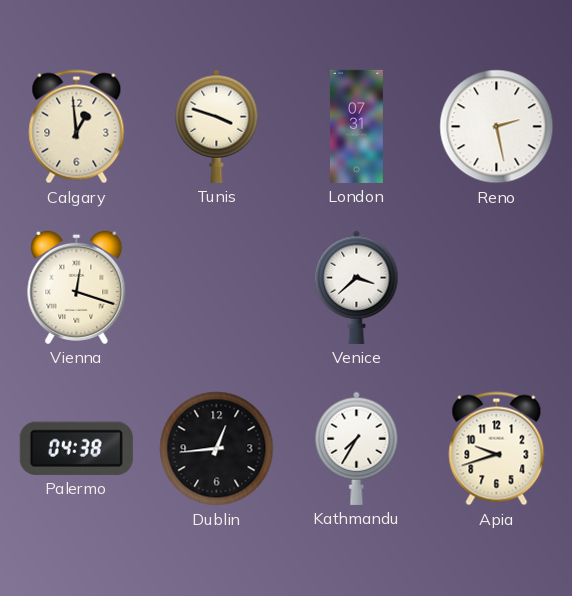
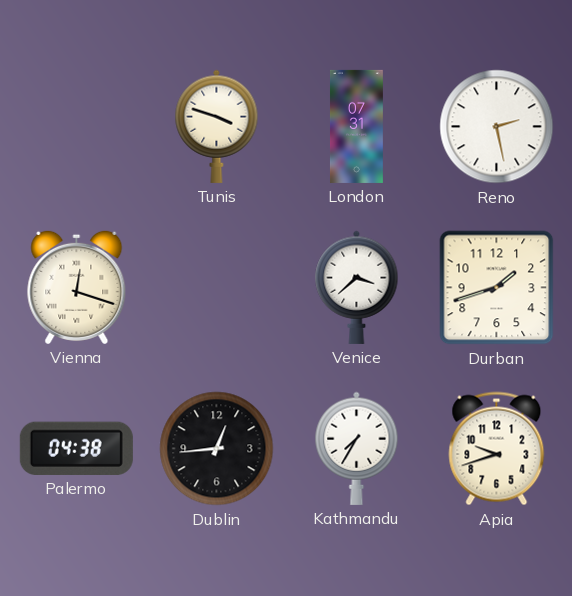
Calgary: 12:59 -> none
Durban: none -> 1:42
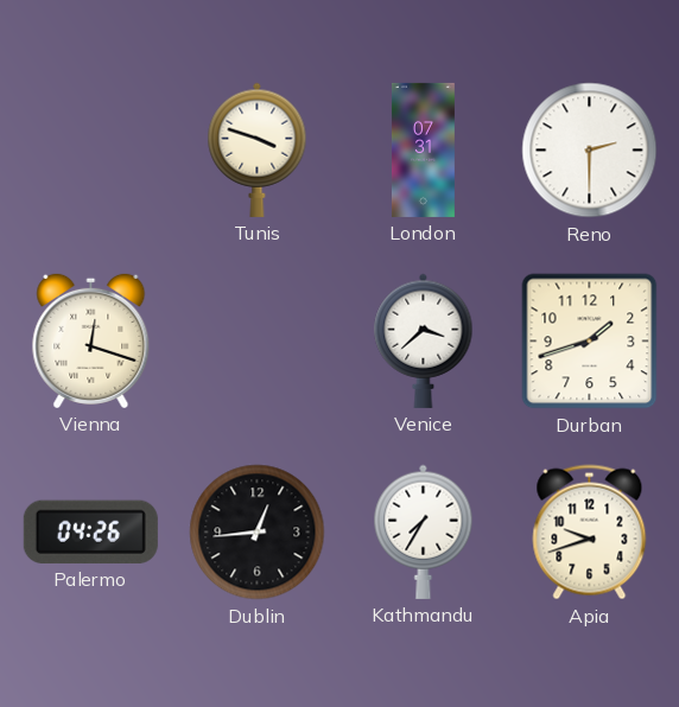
Reno: 2:28 -> 2:30
Palermo: 04:38 -> 04:26
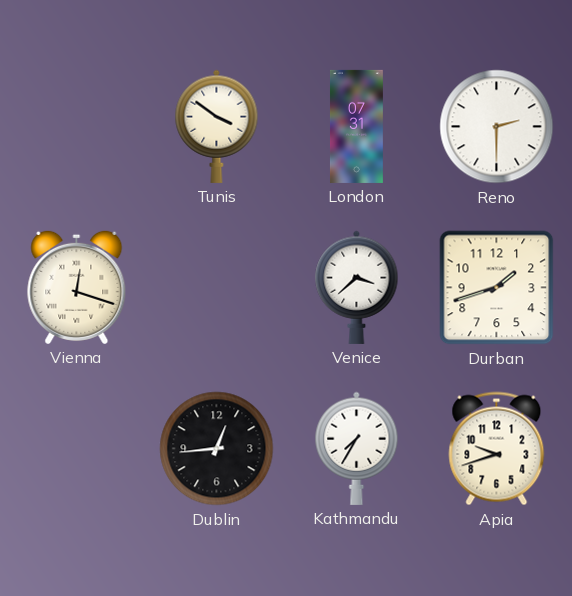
Tunis: 3:48 -> 3:51
Palermo: 04:26 -> none
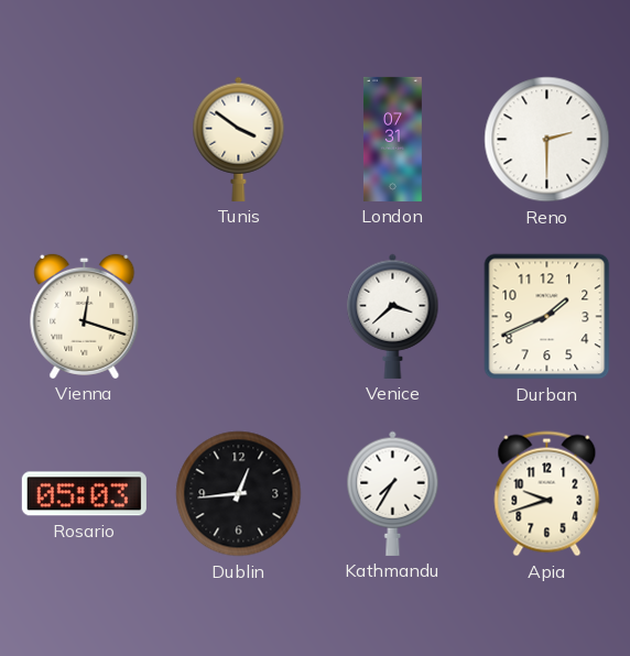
Durban: 1:42 -> 1:41
Rosario: none -> 05:03
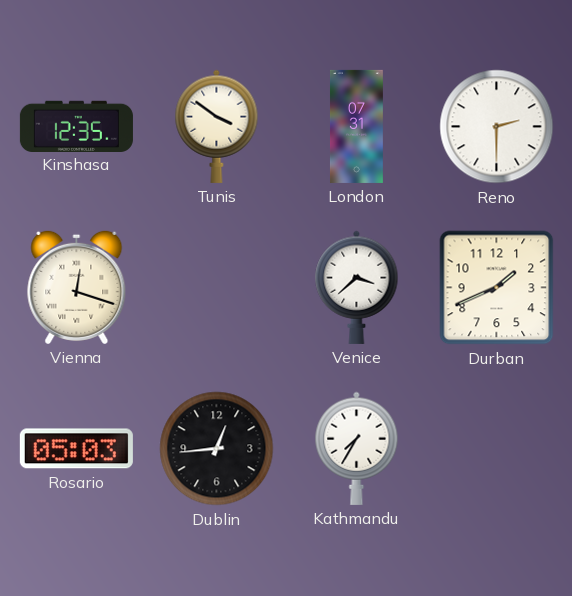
Kinshasa: none -> 12:35
Apia: 9:42 -> none
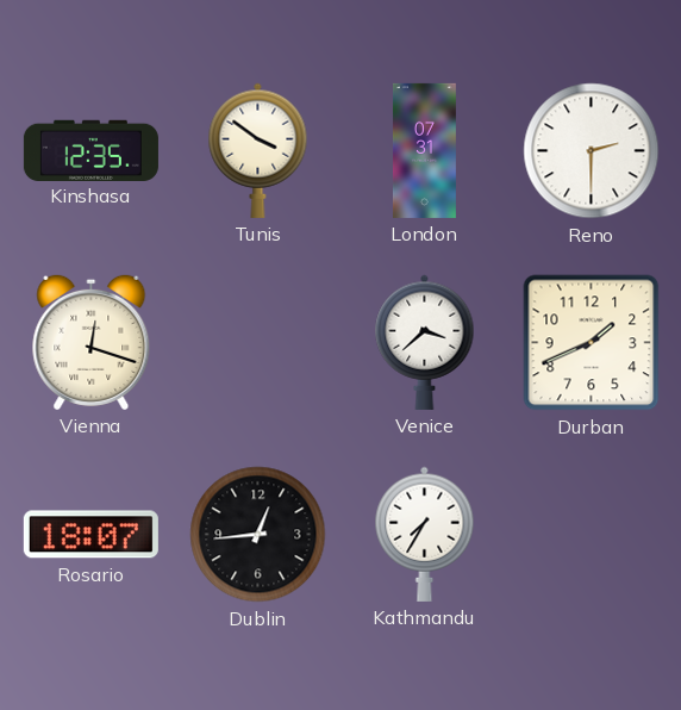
Rosario: 05:03 -> 18:07
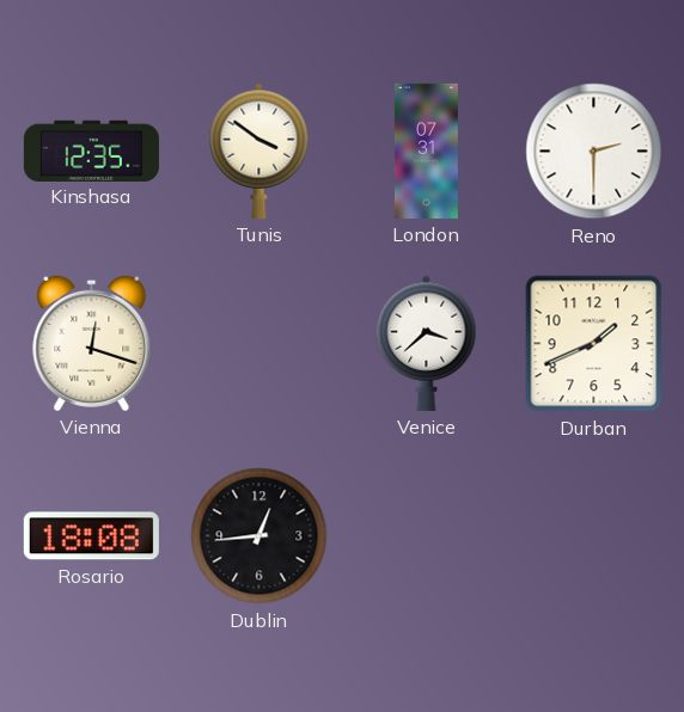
Rosario: 18:07 -> 18:08
Kathmandu: 7:35 -> none
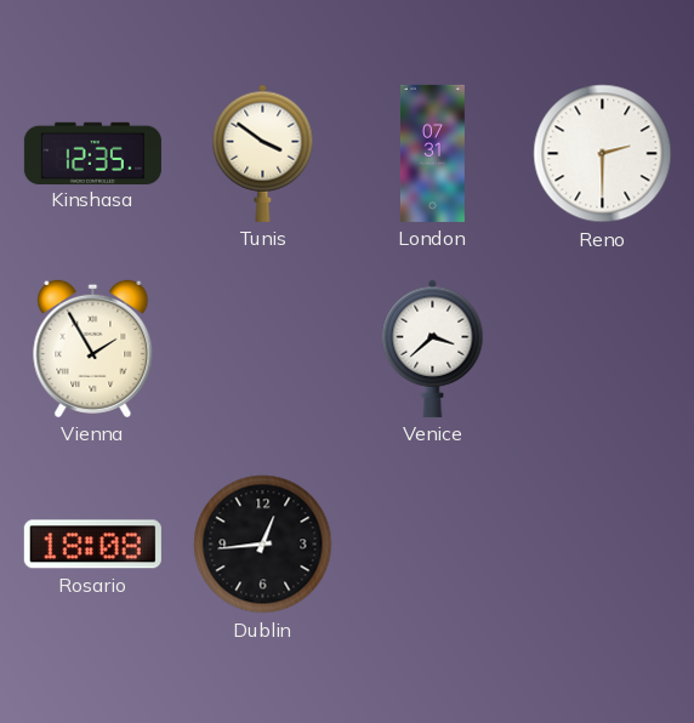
Vienna: 12:18 -> 1:55
Durban: 1:41 -> none
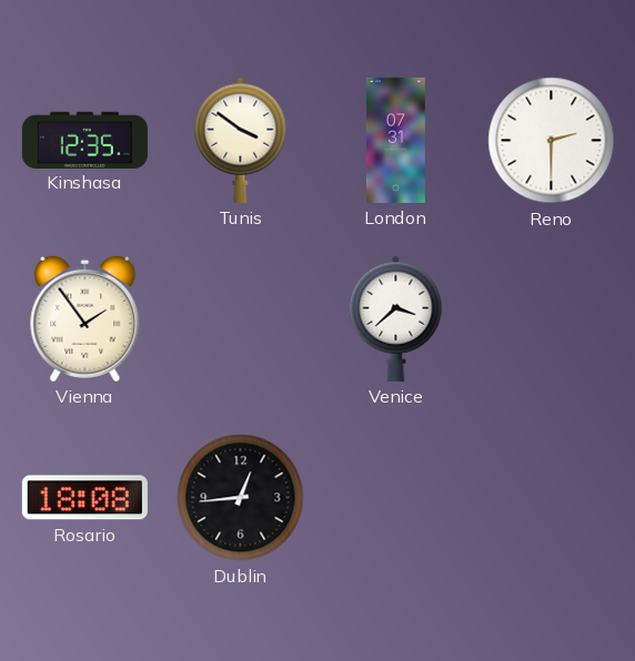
Vienna: 1:55 -> 1:54
